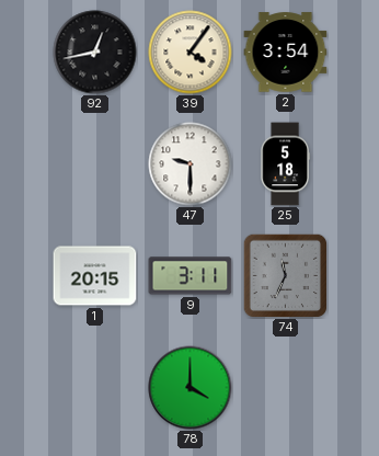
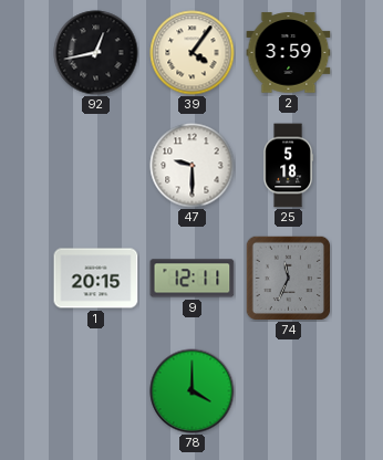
2: 3:54 -> 3:59
9: 3:11 -> 12:11
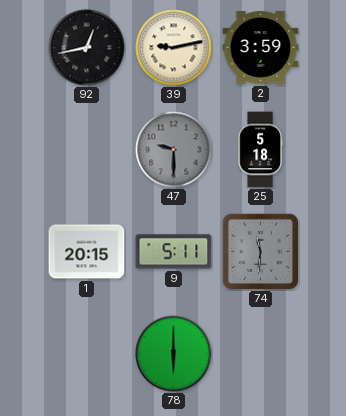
39: 4:06 -> 9:13
47 dial: white -> grey
9: 12:11 -> 5:11
74: 11:34 -> 11:31
78: 4:00 -> 6:00
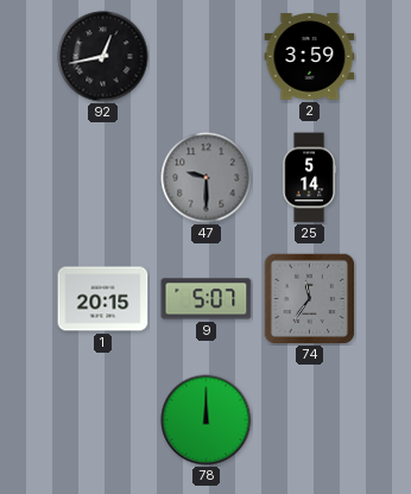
39: 9:13 -> none
25: 5:18 -> 5:14
9: 5:11 -> 5:07
74: 11:31 -> 11:36
78: 6:00 -> 12:00
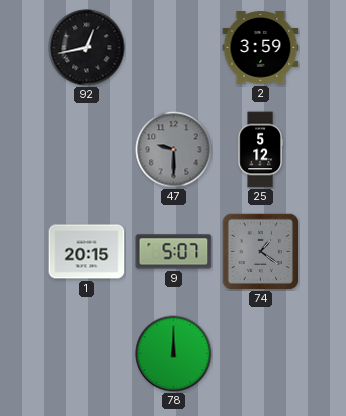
25: 5:14 -> 5:12
74: 11:36 -> 1:21
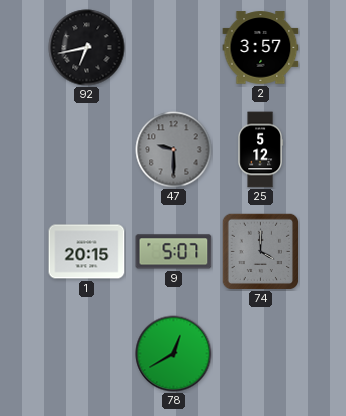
92: 12:43 -> 6:43
2: 3:59 -> 3:57
74: 1:21 -> 4:00
78: 12:00 -> 12:40
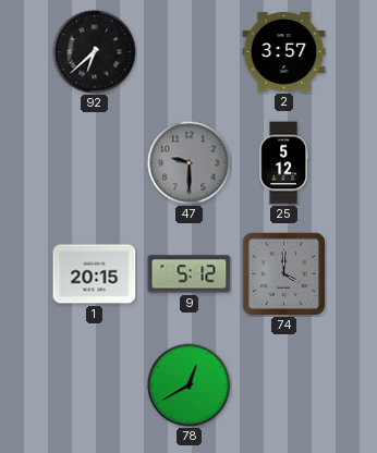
92: 6:43 -> 6:38
9: 5:07 -> 5:12
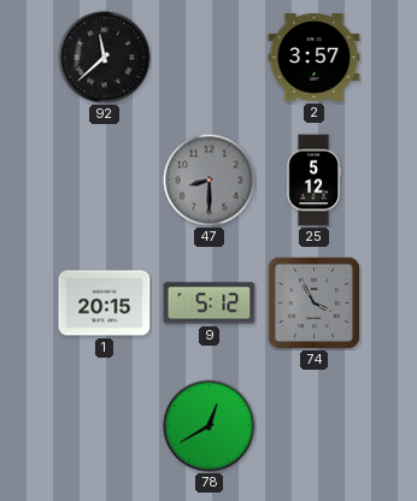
92: 6:38 -> 11:38
47: 9:30 -> 8:30
74: 4:00 -> 3:55
